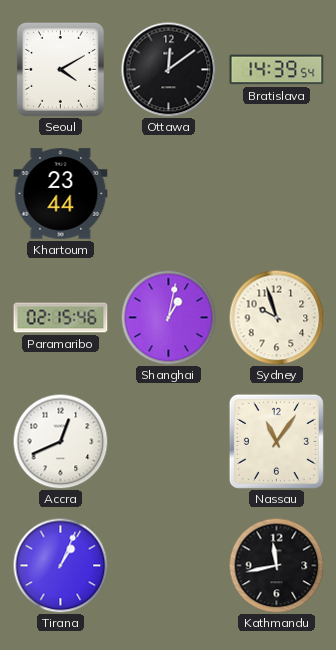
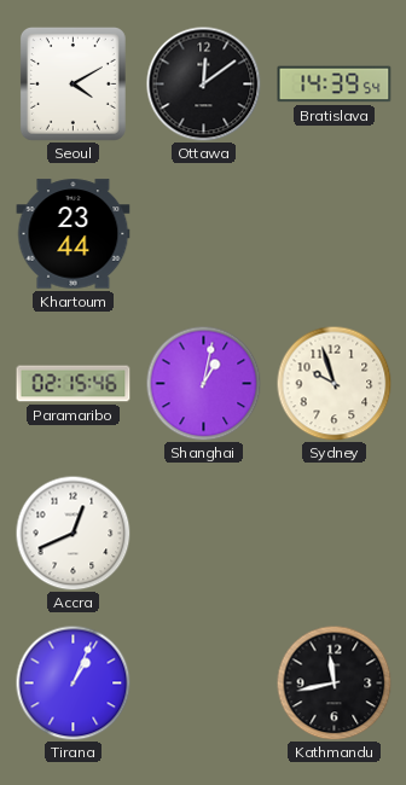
Nassau: 11:06 -> none
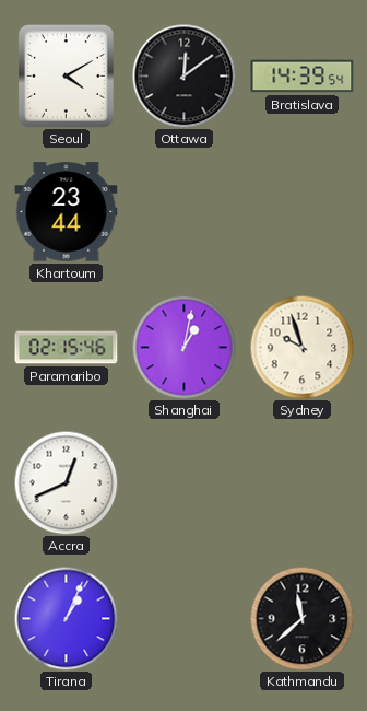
Kathmandu: 11:43 -> 11:38
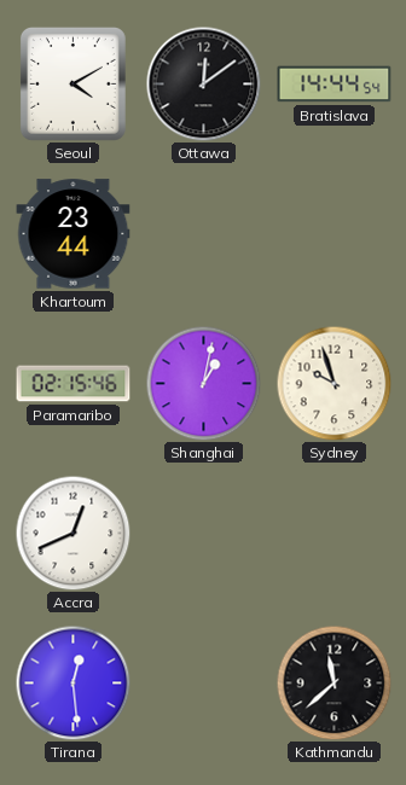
Bratislava: 14:39 -> 14:44
Tirana: 1:04 -> 12:29
